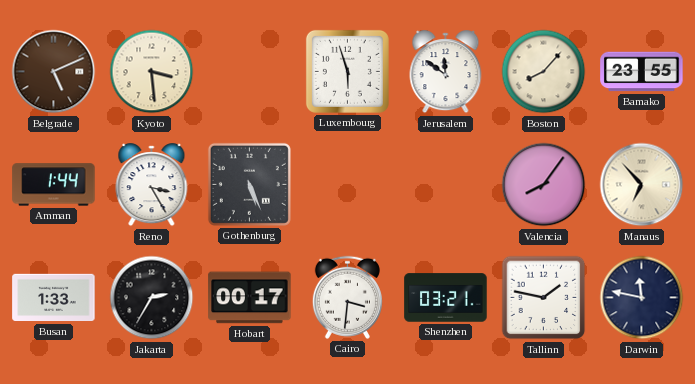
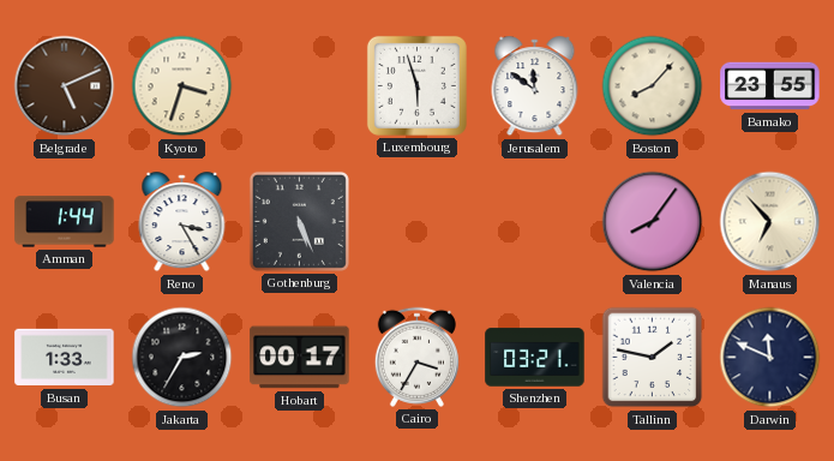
Kyoto: 3:29 -> 3:33
Cairo: 3:31 -> 3:35
Darwin: 11:47 -> 11:49
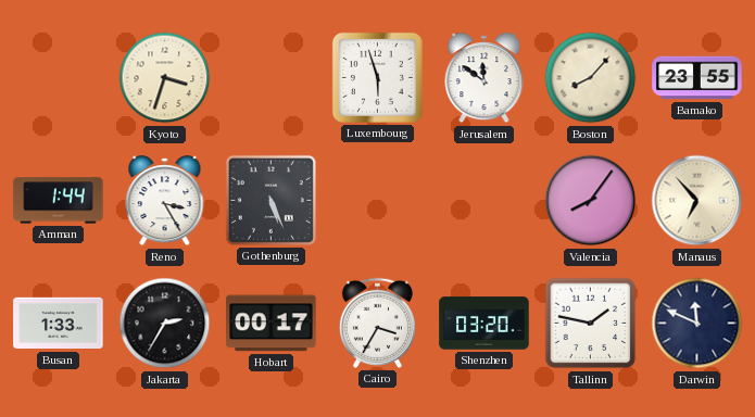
Belgrade: 5:11 -> none
Shenzhen: 03:21 -> 03:20
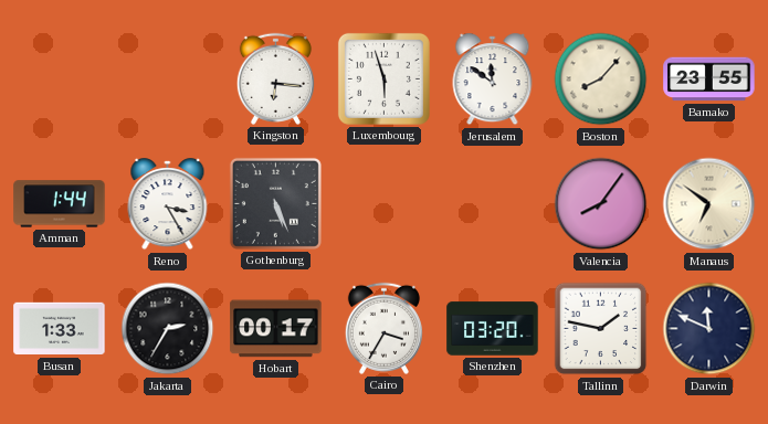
Kyoto: 3:33 -> none
Kingston: none -> 6:16
Manaus: 6:53 -> 6:51
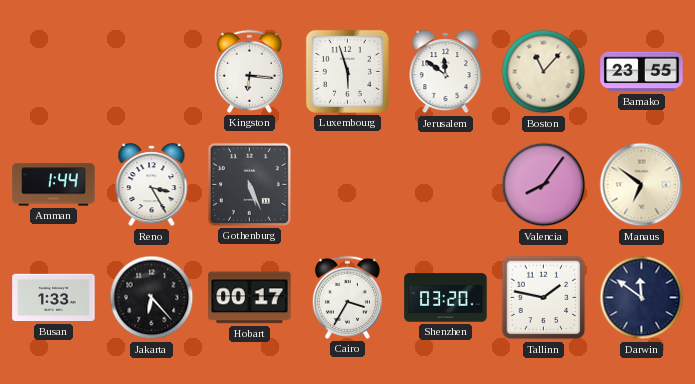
Boston: 8:07 -> 11:07
Jakarta: 2:35 -> 6:23
Darwin: 11:49 -> 11:51
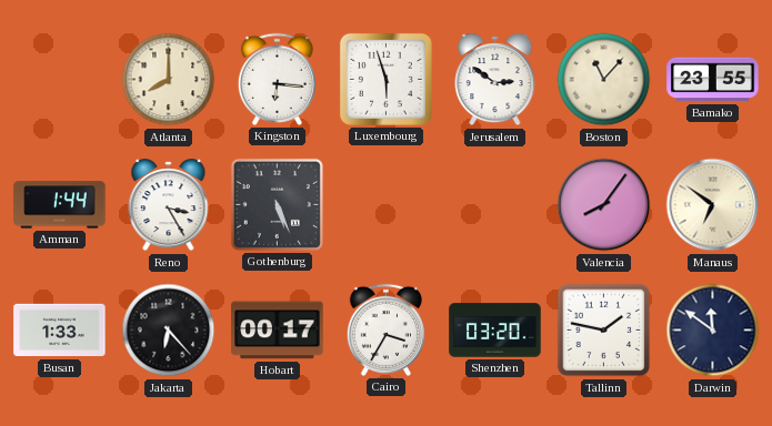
Atlanta: none -> 8:00
Jerusalem: 11:51 -> 2:51
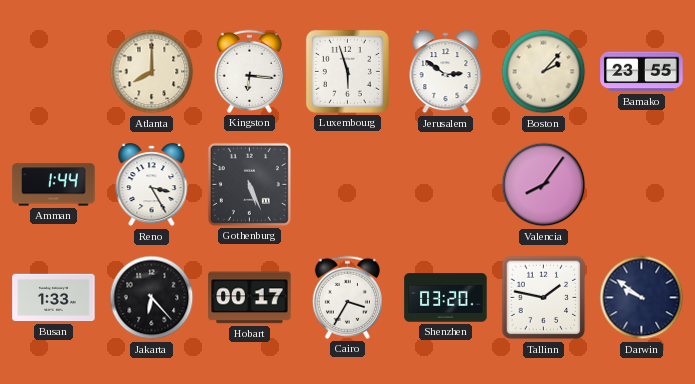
Boston: 11:07 -> 2:07
Manaus: 6:51 -> none
Darwin: 11:51 -> 9:51
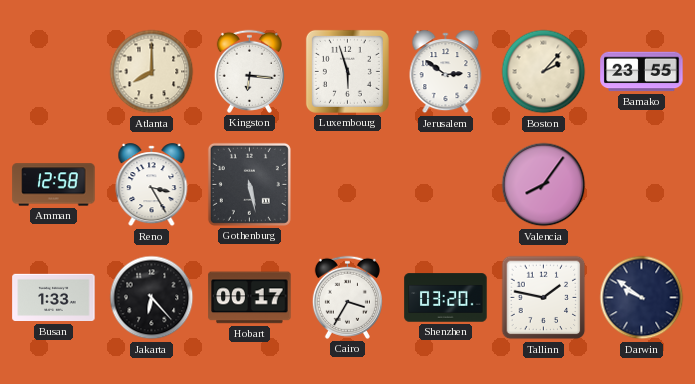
Amman: 1:44 -> 12:58
Gothenburg: 5:26 -> 5:28
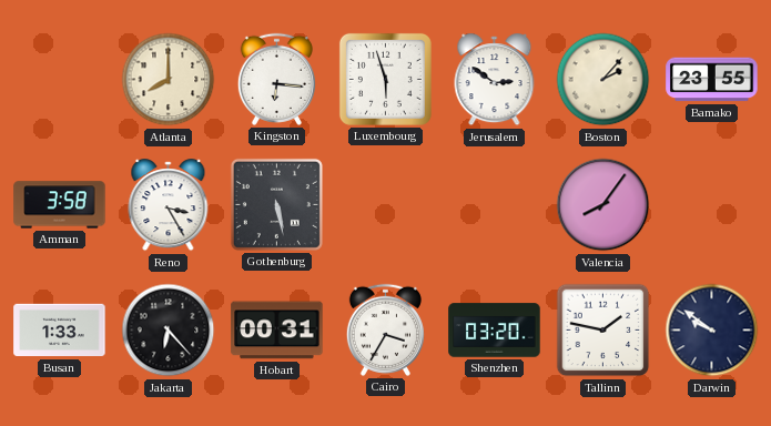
Amman: 12:58 -> 3:58
Hobart: 00:17 -> 00:31
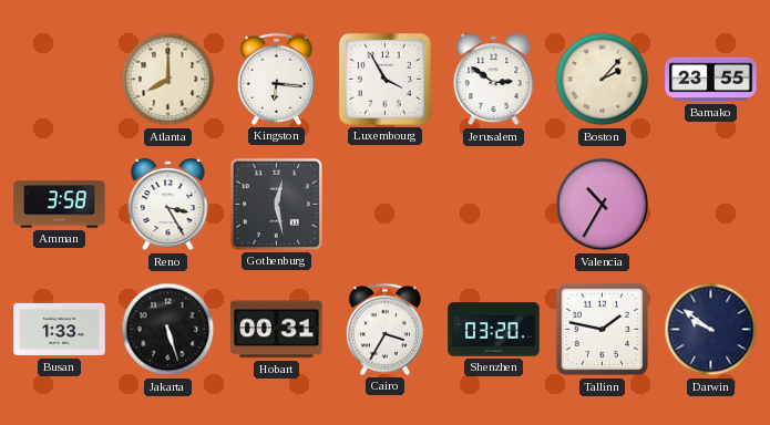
Luxembourg: 5:57 -> 3:55
Gothenburg: 5:28 -> 12:28
Valencia: 8:06 -> 10:35
Jakarta: 6:23 -> 5:27
